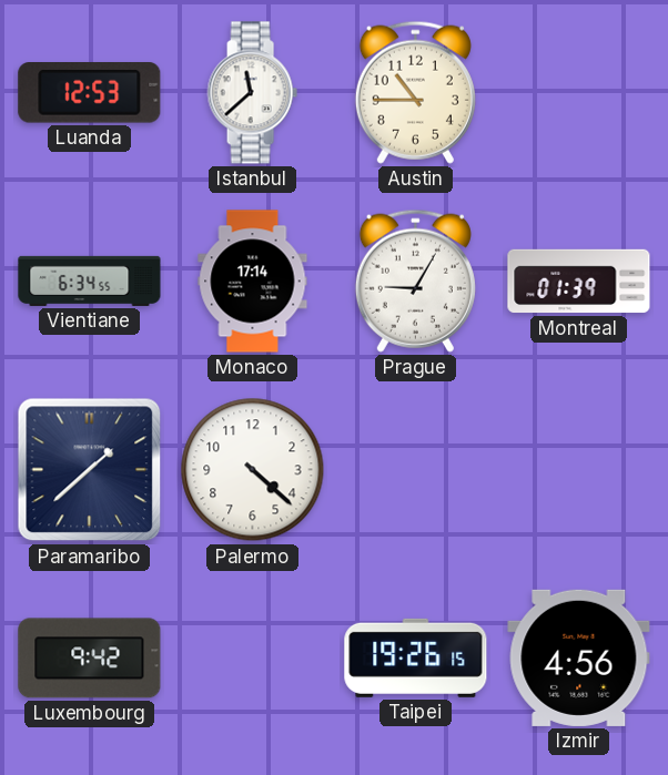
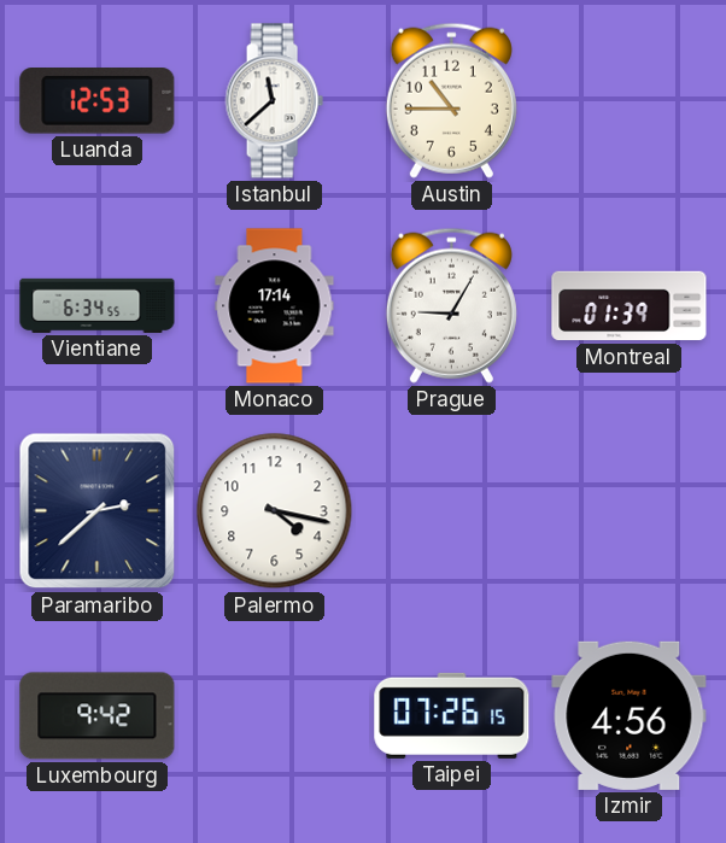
Paramaribo: 1:38 -> 2:38
Palermo: 4:22 -> 4:17
Taipei: 19:26 -> 07:26
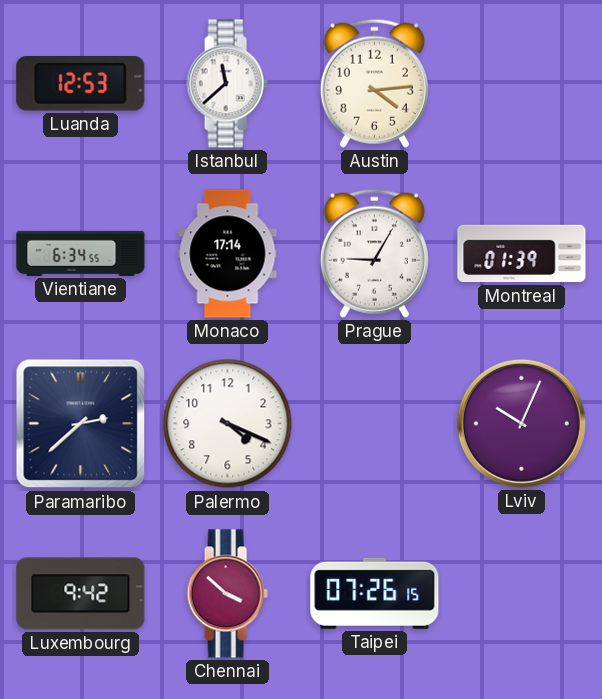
Austin: 10:45 -> 4:14
Palermo: 4:17 -> 4:19
Lviv: none -> 10:04
Chennai: none -> 3:52
Izmir: 4:56 -> none
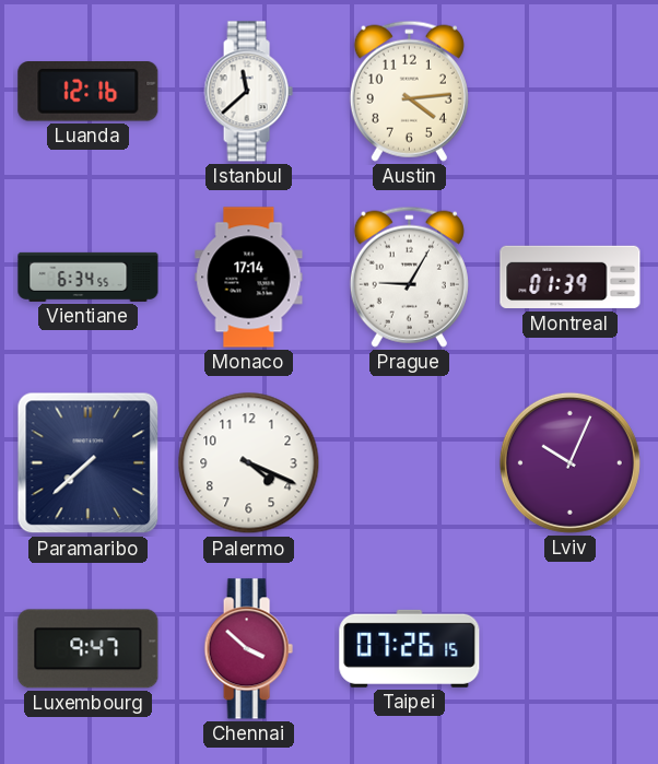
Luanda: 12:53 -> 12:16
Paramaribo: 2:38 -> 7:38
Luxembourg: 9:42 -> 9:47
